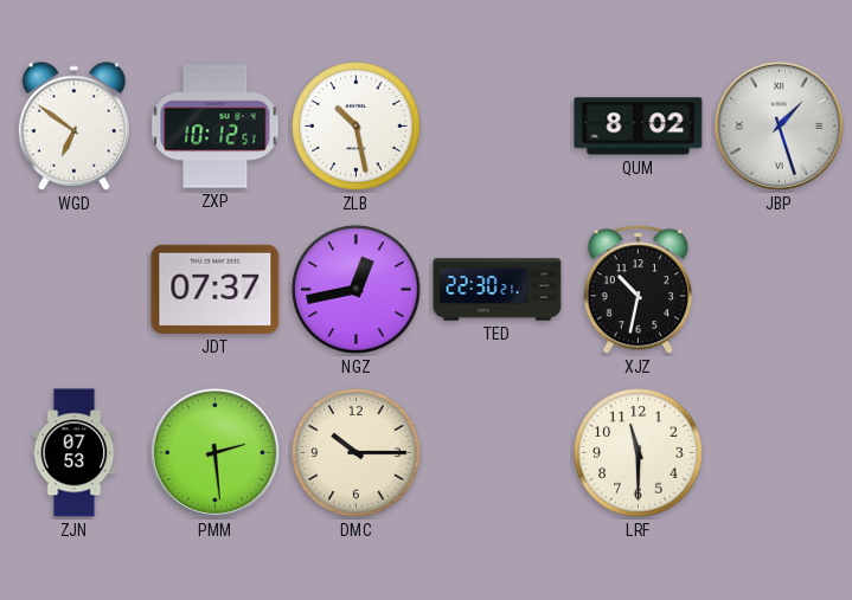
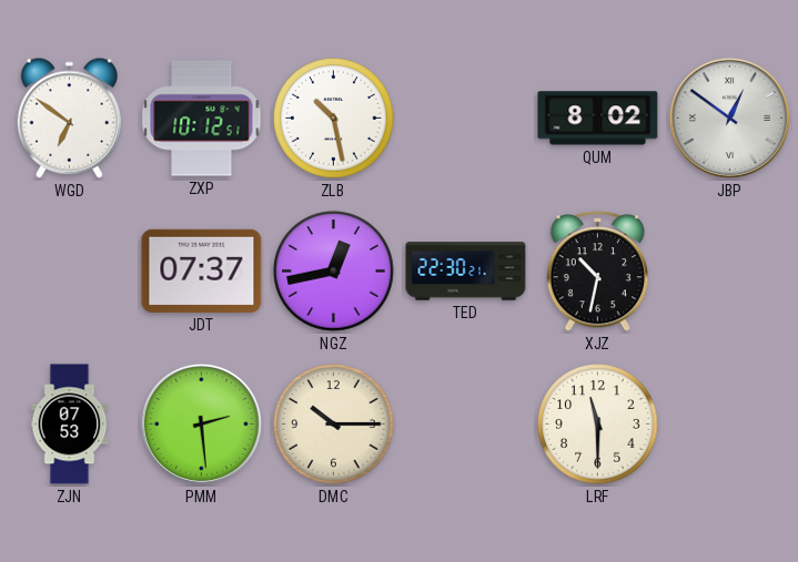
JBP: 1:27 -> 12:51
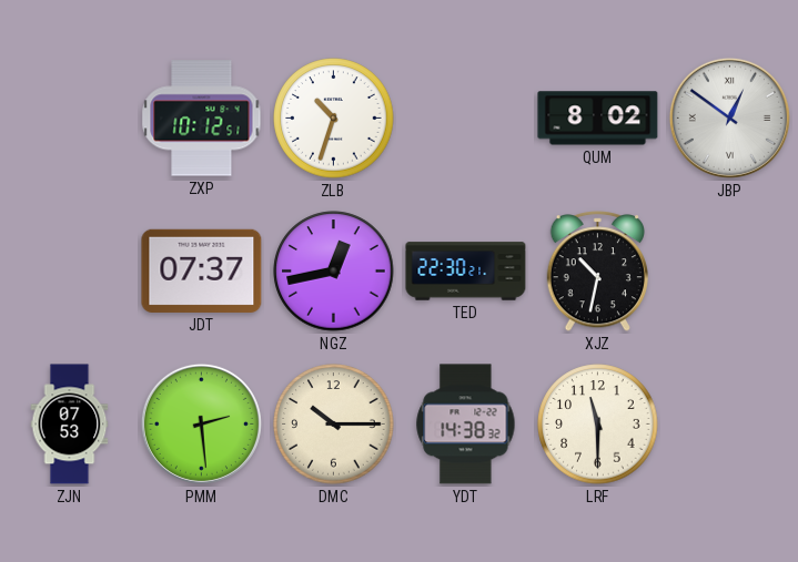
WGD: 6:51 -> none
ZLB: 10:28 -> 10:33
YDT: none -> 14:38
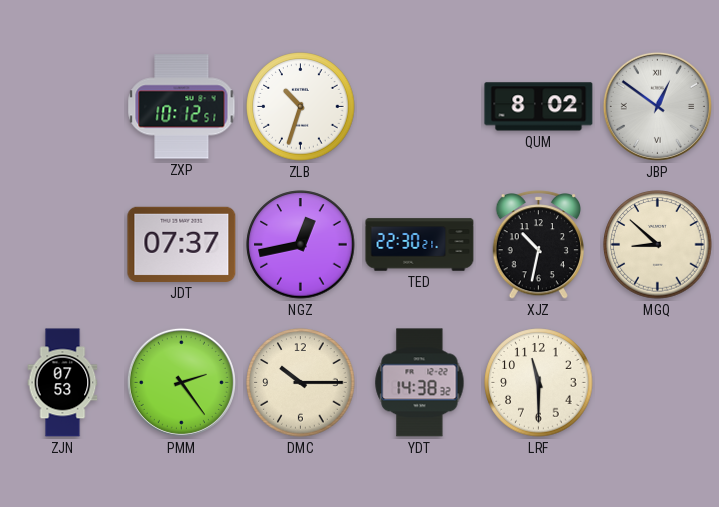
MGQ: none -> 8:52
PMM: 2:29 -> 2:24
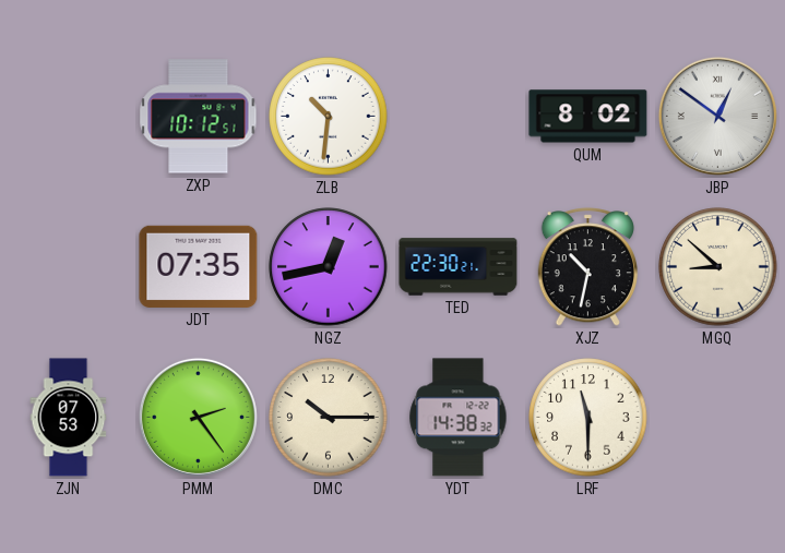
ZLB: 10:33 -> 10:31
JDT: 07:37 -> 07:35
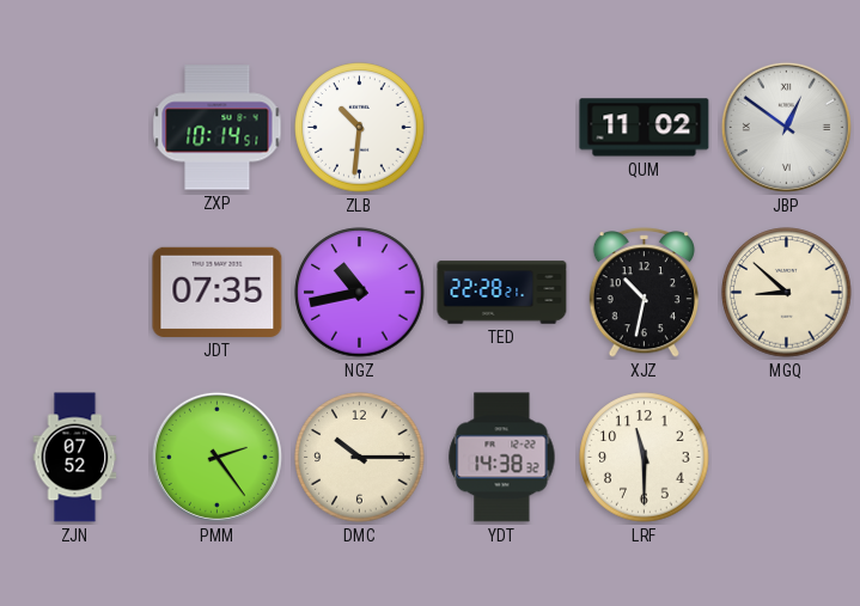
ZXP: 10:12 -> 10:14
QUM: 8:02 -> 11:02
NGZ: 12:43 -> 10:43
TED: 22:30 -> 22:28
ZJN: 07:53 -> 07:52
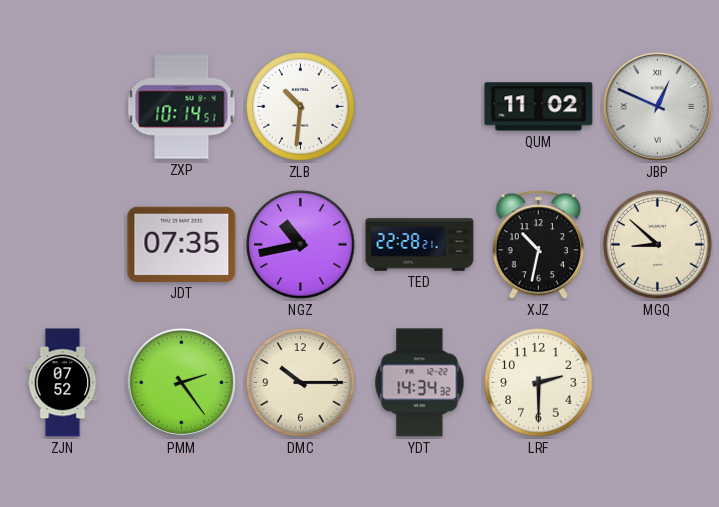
JBP: 12:51 -> 12:49
YDT: 14:38 -> 14:34
LRF: 11:30 -> 2:30
